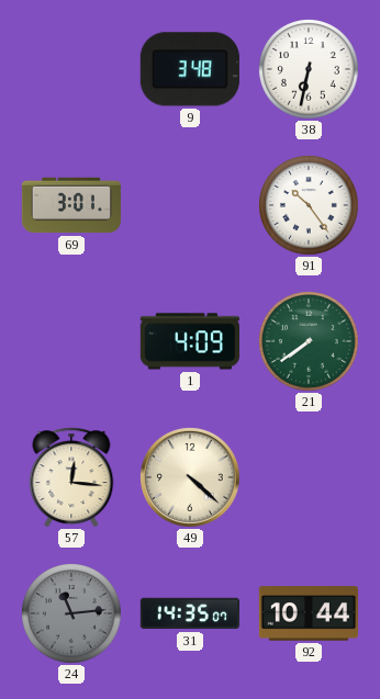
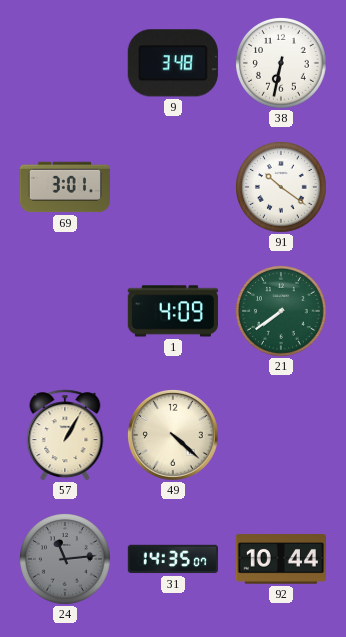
91: 10:24 -> 10:21
57: 12:16 -> 1:05
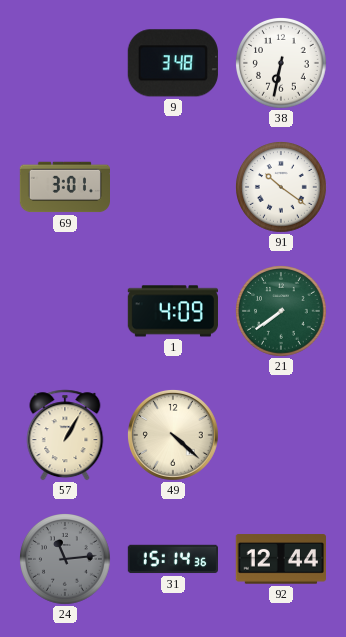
31: 14:35 -> 15:14
92: 10:44 -> 12:44
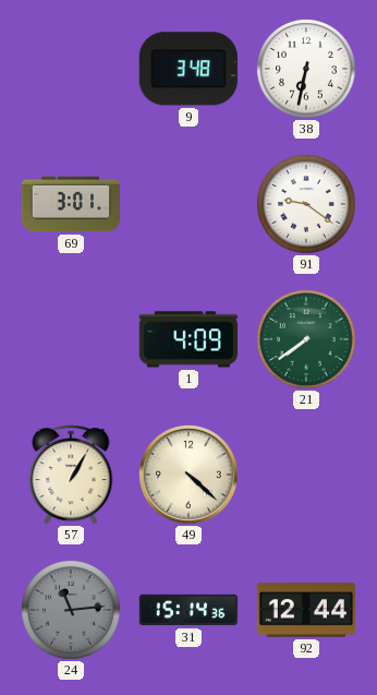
91: 10:21 -> 9:21
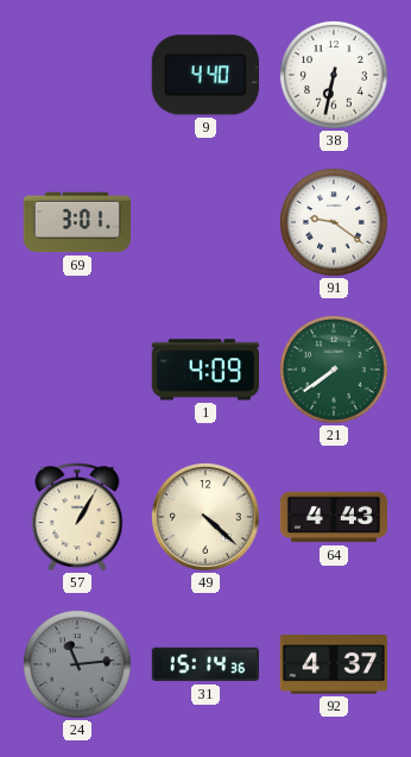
9: 3:48 -> 4:40
64: none -> 4:43
92: 12:44 -> 4:37
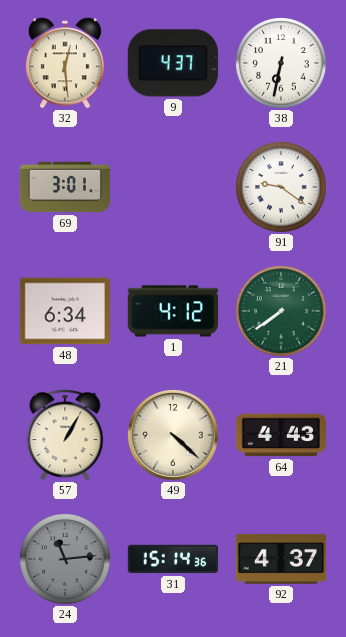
32: none -> 12:29
9: 4:40 -> 4:37
48: none -> 6:34
1: 4:09 -> 4:12
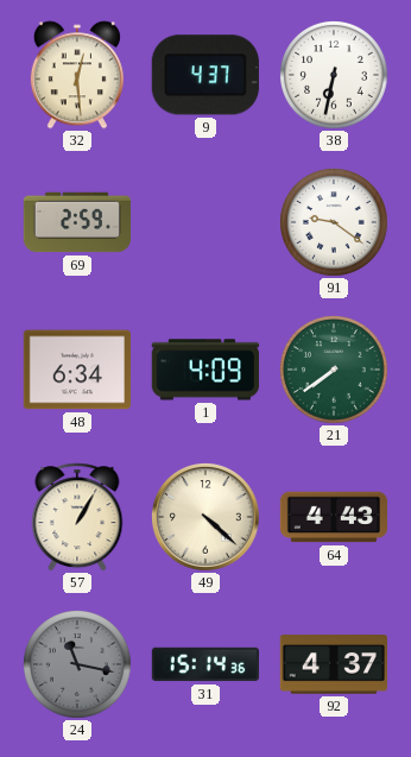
69: 3:01 -> 2:59
1: 4:12 -> 4:09
24: 11:14 -> 11:17
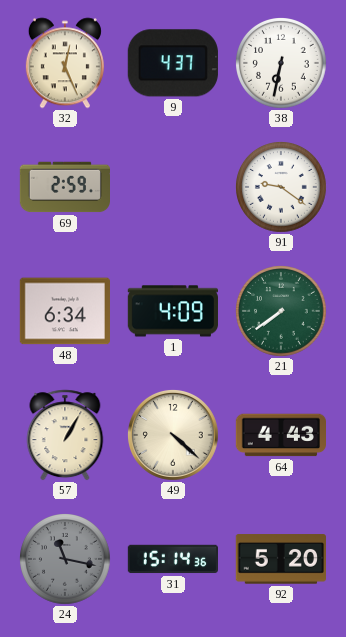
32: 12:29 -> 12:26
92: 4:37 -> 5:20
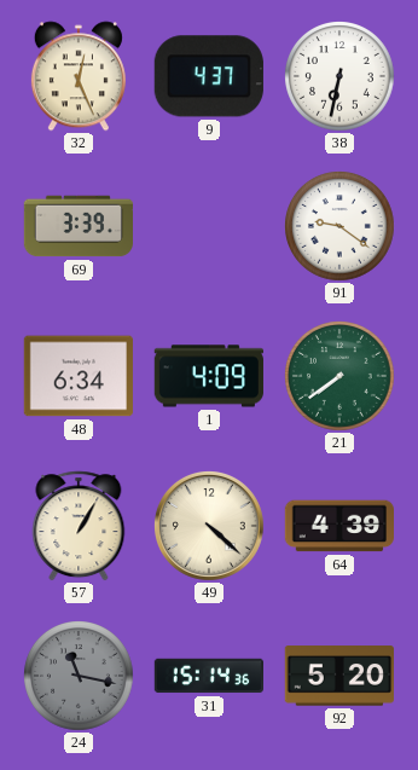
69: 2:59 -> 3:39
64: 4:43 -> 4:39
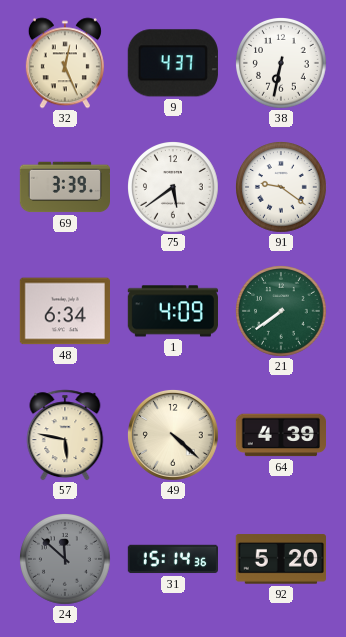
75: none -> 5:39
57: 1:05 -> 5:47
24: 11:17 -> 11:52
